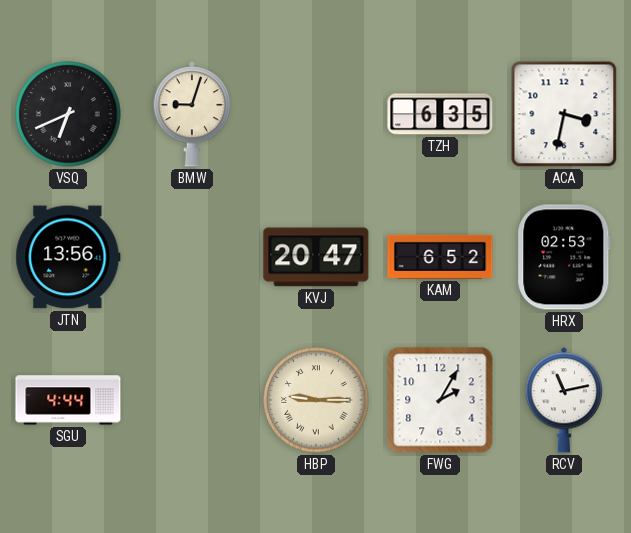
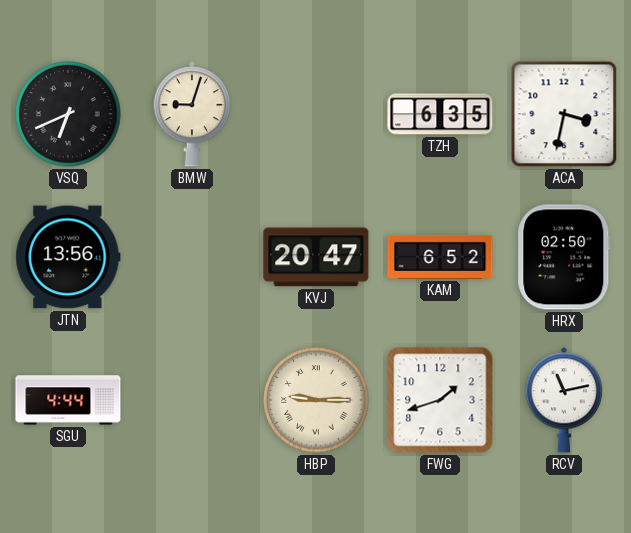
HRX: 02:53 -> 02:50
FWG: 2:05 -> 1:42
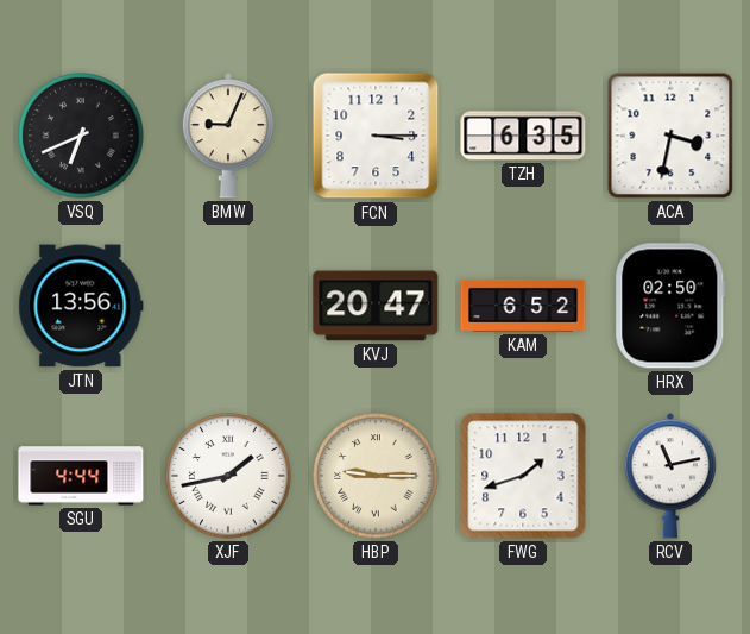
BMW: 9:03 -> 9:04
FCN: none -> 3:15
XJF: none -> 1:43
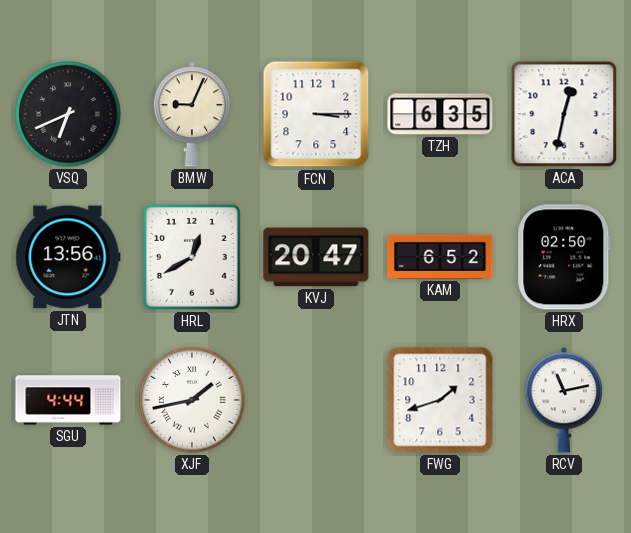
ACA: 3:32 -> 12:32
HRL: none -> 12:40
HBP: 9:15 -> none
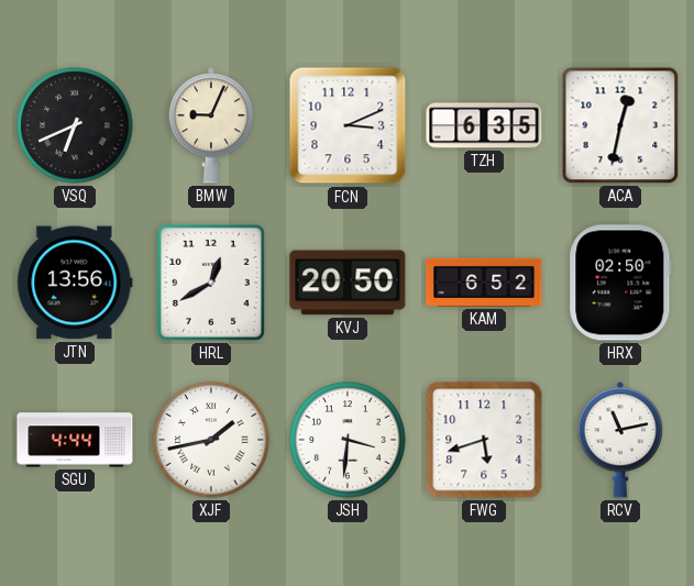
FCN: 3:15 -> 3:11
KVJ: 20:47 -> 20:50
JSH: none -> 3:31
FWG: 1:42 -> 5:42
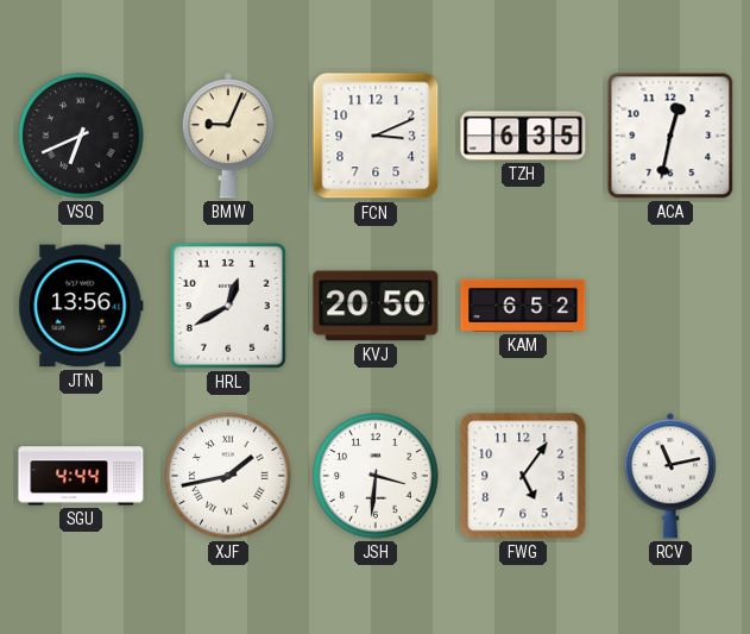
HRX: 02:50 -> none
FWG: 5:42 -> 5:06
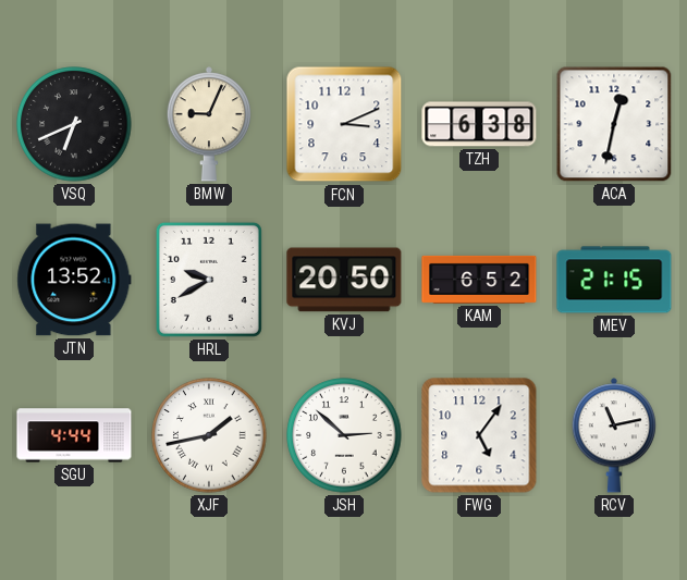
TZH: 6:35 -> 6:38
JTN: 13:56 -> 13:52
HRL: 12:40 -> 9:40
MEV: none -> 21:15
JSH: 3:31 -> 2:52
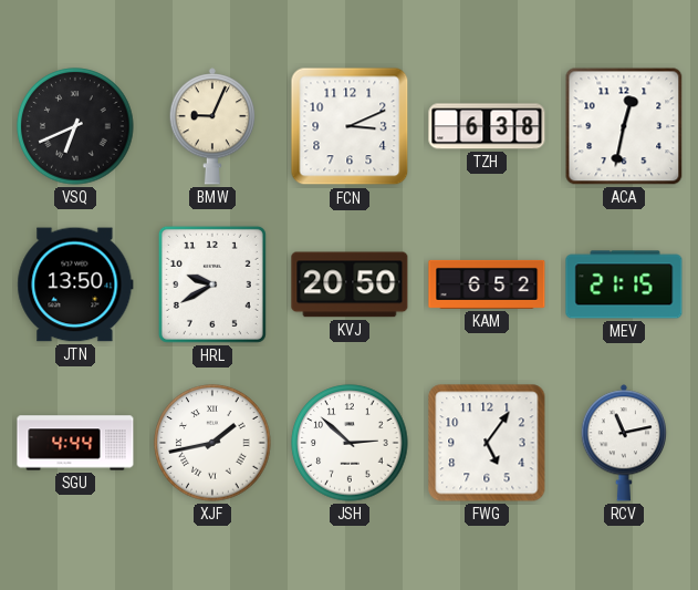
JTN: 13:52 -> 13:50
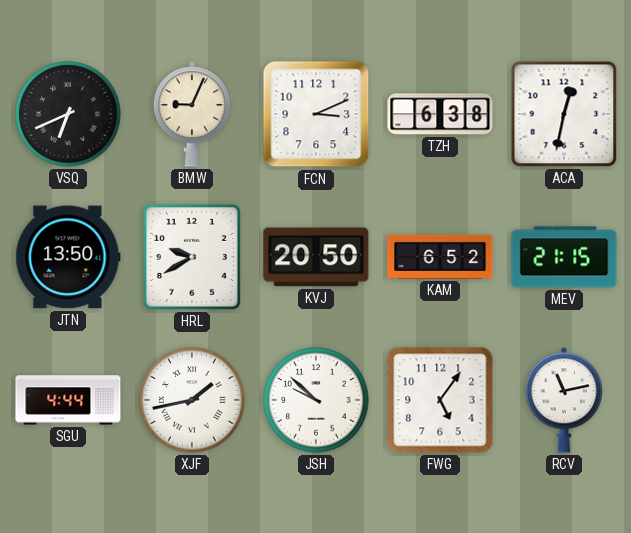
JSH: 2:52 -> 9:52
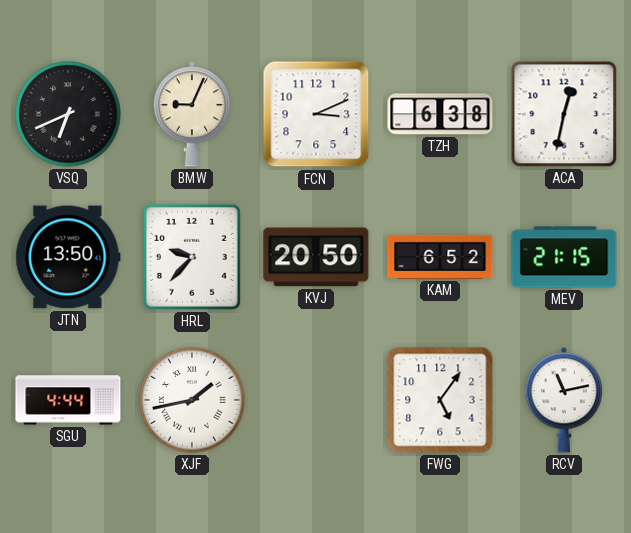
HRL: 9:40 -> 9:37
JSH: 9:52 -> none
